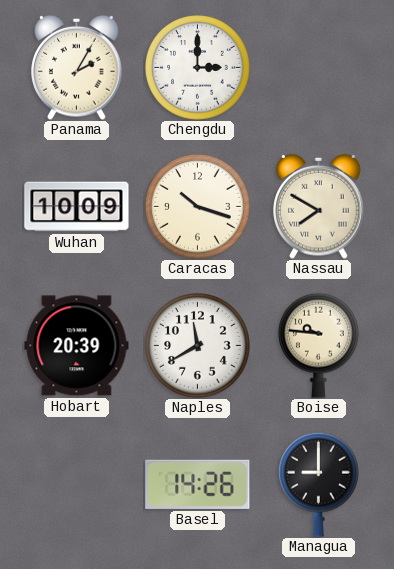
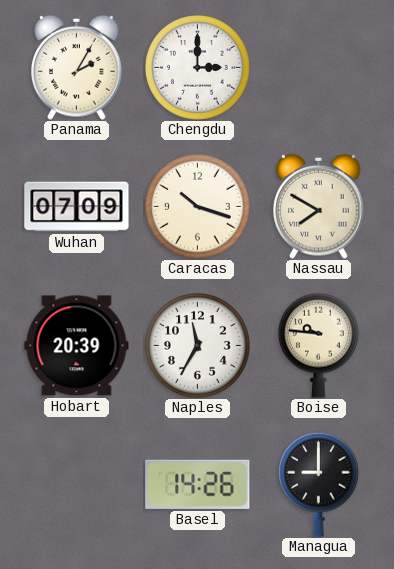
Wuhan: 10:09 -> 07:09
Naples: 11:40 -> 11:35
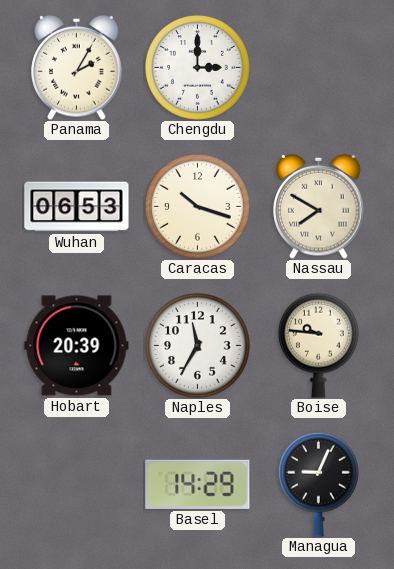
Wuhan: 07:09 -> 06:53
Basel: 14:26 -> 14:29
Managua: 9:00 -> 9:04
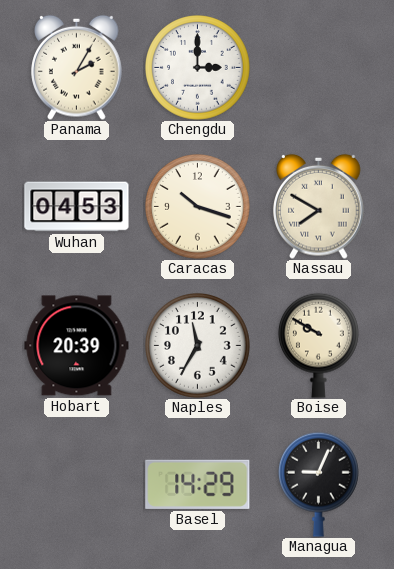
Wuhan: 06:53 -> 04:53
Boise: 9:46 -> 9:50
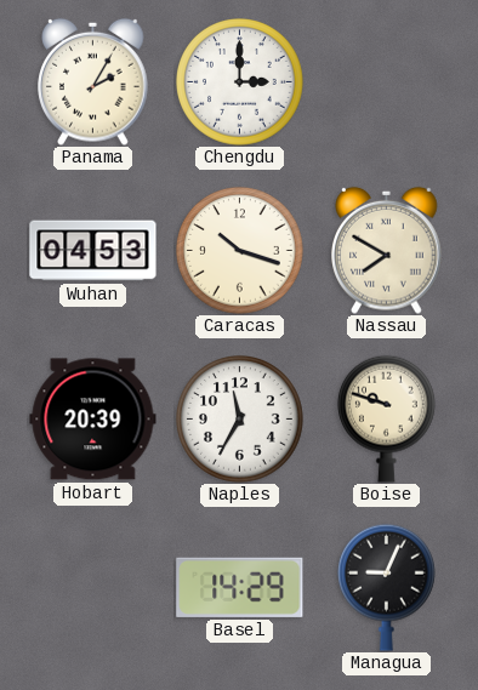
Boise: 9:50 -> 9:48
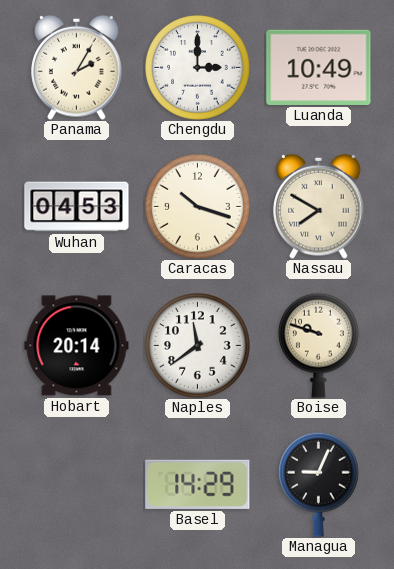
Luanda: none -> 10:49
Hobart: 20:39 -> 20:14
Naples: 11:35 -> 11:39
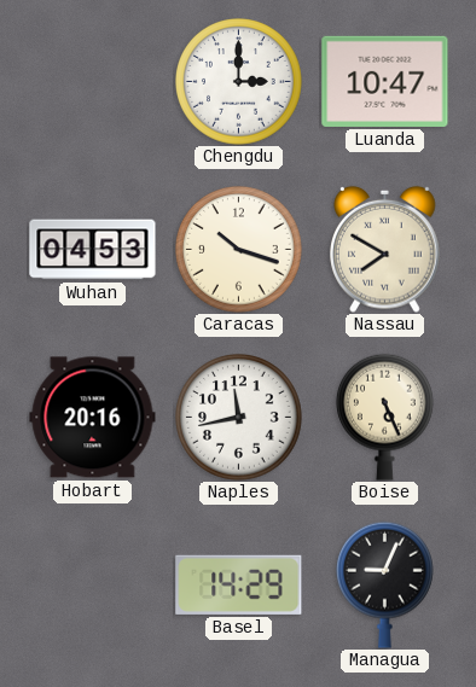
Panama: 2:05 -> none
Luanda: 10:49 -> 10:47
Hobart: 20:14 -> 20:16
Naples: 11:39 -> 11:43
Boise: 9:48 -> 5:26
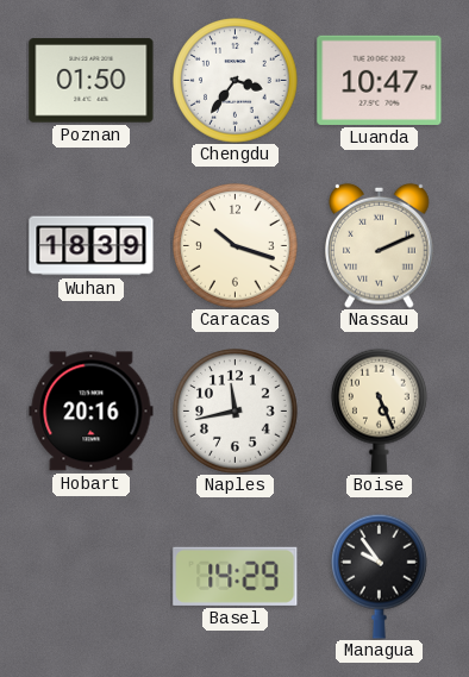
Poznan: none -> 01:50
Chengdu: 3:00 -> 3:36
Wuhan: 04:53 -> 18:39
Nassau: 7:50 -> 2:11
Managua: 9:04 -> 9:54
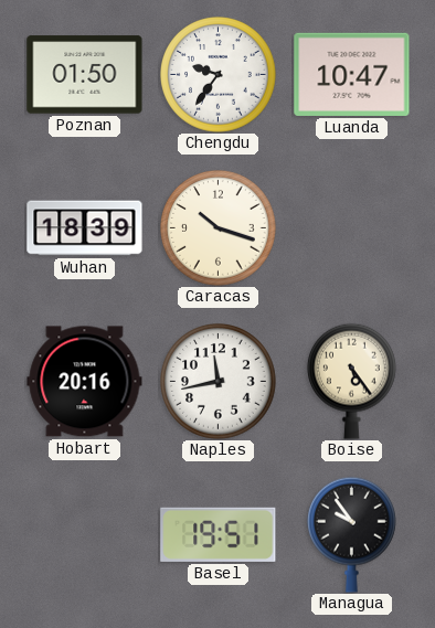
Chengdu: 3:36 -> 9:36
Nassau: 2:11 -> none
Boise: 5:26 -> 5:24
Basel: 14:29 -> 19:51
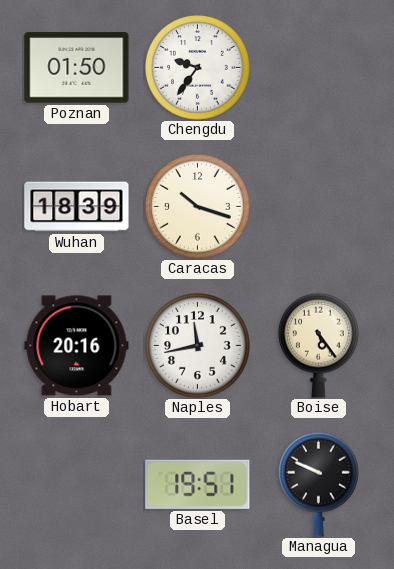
Luanda: 10:47 -> none
Managua: 9:54 -> 9:49
